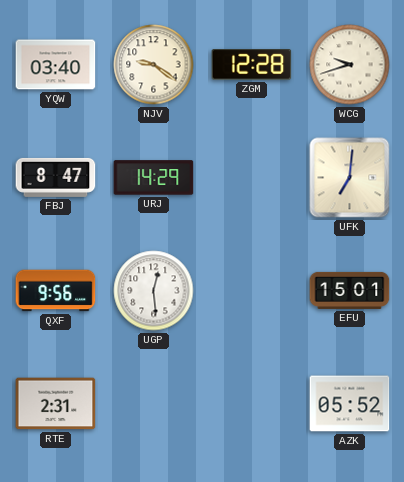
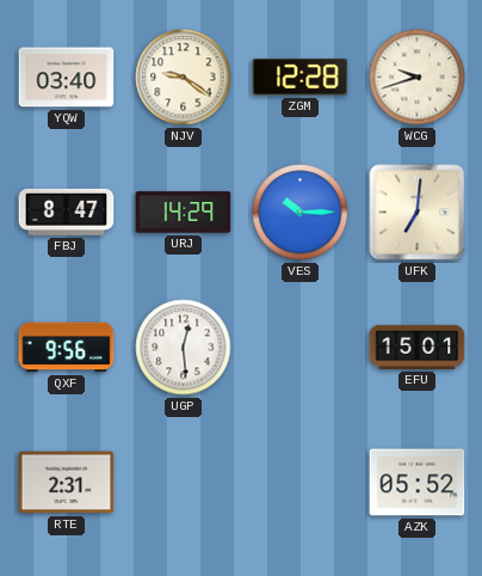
VES: none -> 10:15
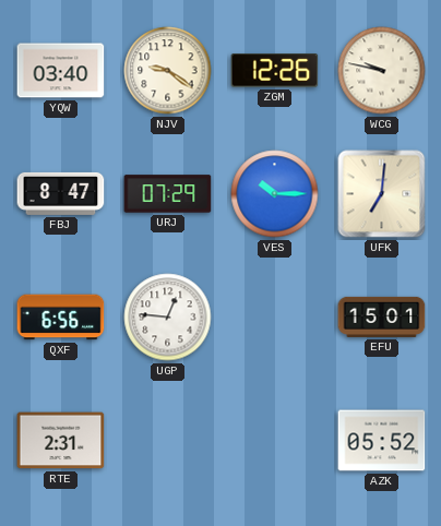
ZGM: 12:28 -> 12:26
WCG: 9:42 -> 9:47
URJ: 14:29 -> 07:29
QXF: 9:56 -> 6:56
UGP: 12:29 -> 12:46
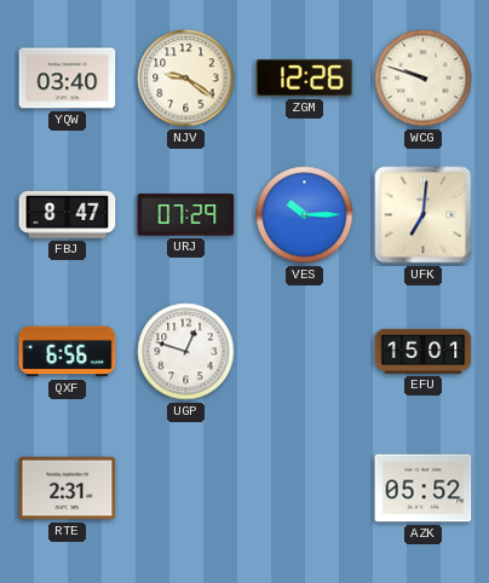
WCG: 9:47 -> 9:48
UGP: 12:46 -> 12:48
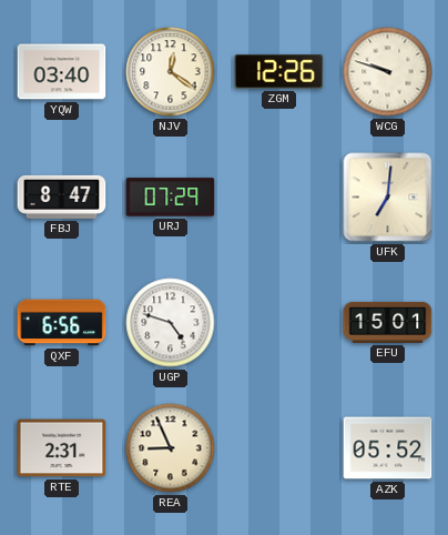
NJV: 9:21 -> 12:21
VES: 10:15 -> none
UGP: 12:48 -> 4:48
REA: none -> 8:56
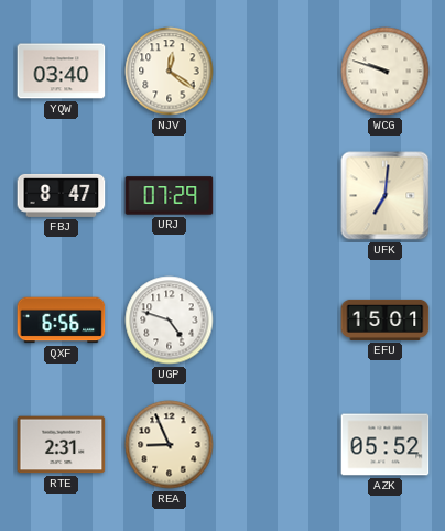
ZGM: 12:26 -> none
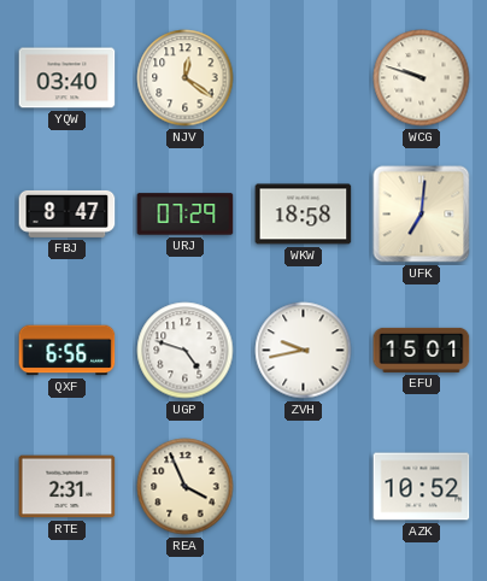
WKW: none -> 18:58
ZVH: none -> 9:43
REA: 8:56 -> 3:56
AZK: 05:52 -> 10:52
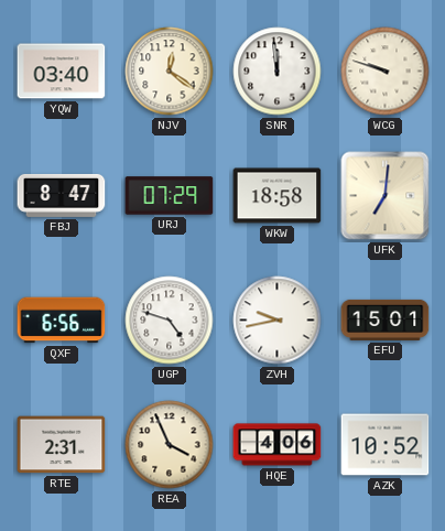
SNR: none -> 11:59
HQE: none -> 4:06
